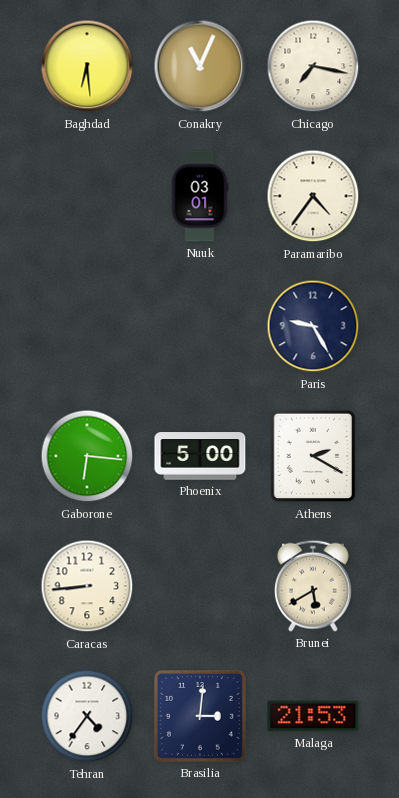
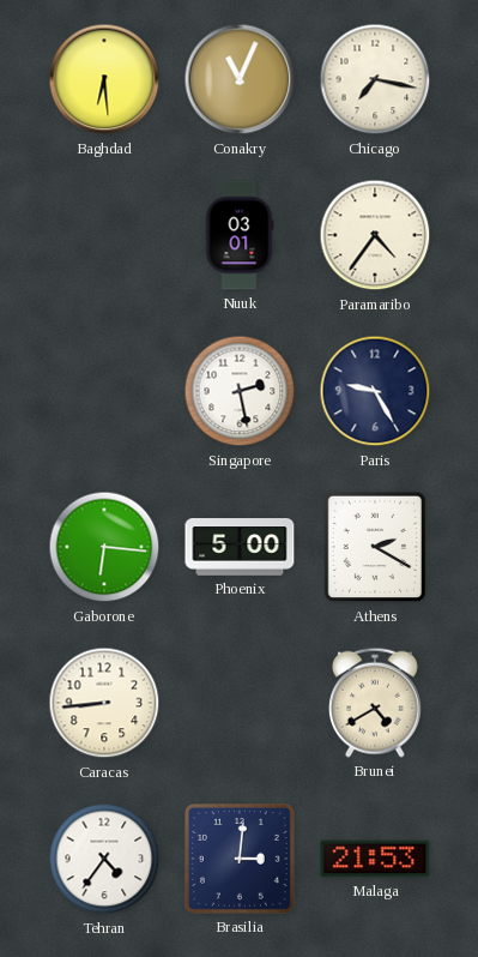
Singapore: none -> 2:28
Brunei: 5:40 -> 4:40
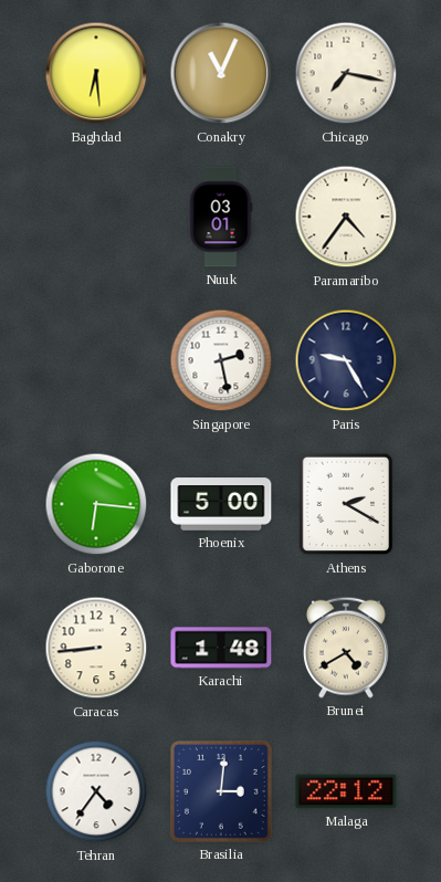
Karachi: none -> 1:48
Malaga: 21:53 -> 22:12
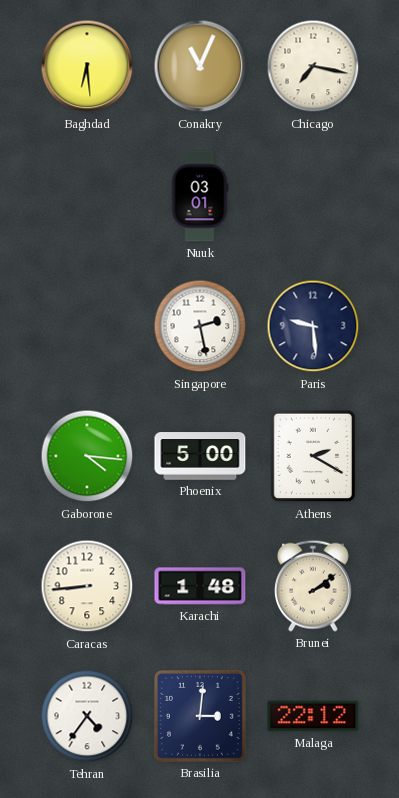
Paramaribo: 4:36 -> none
Paris: 9:25 -> 9:29
Gaborone: 6:16 -> 4:16
Brunei: 4:40 -> 2:09
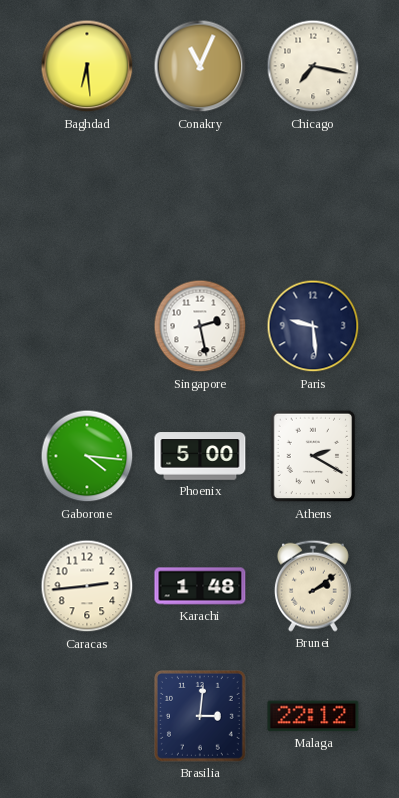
Nuuk: 03:01 -> none
Caracas: 8:44 -> 2:44
Tehran: 4:36 -> none
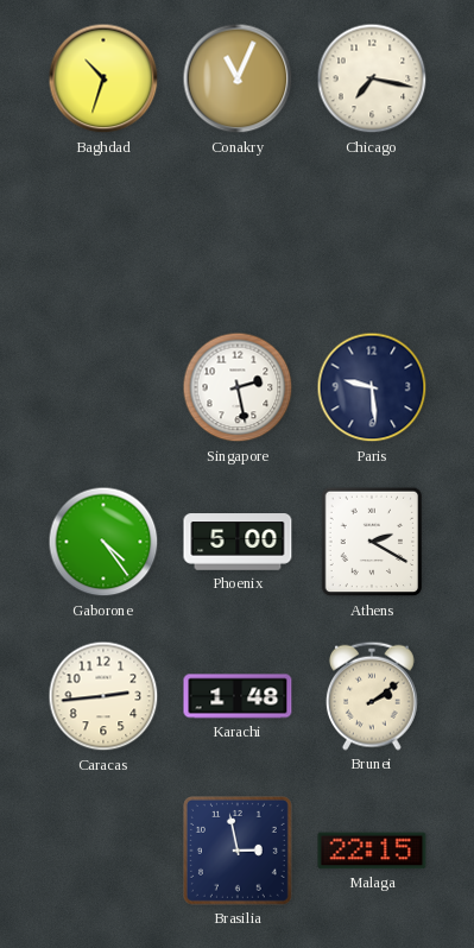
Baghdad: 6:29 -> 10:33
Gaborone: 4:16 -> 4:24
Brasilia: 3:01 -> 2:58
Malaga: 22:12 -> 22:15
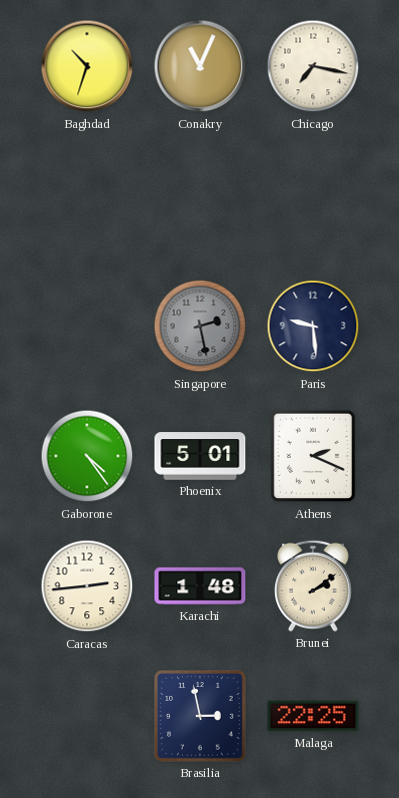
Singapore dial: white -> grey
Phoenix: 5:00 -> 5:01
Athens: 2:20 -> 2:19
Malaga: 22:15 -> 22:25
